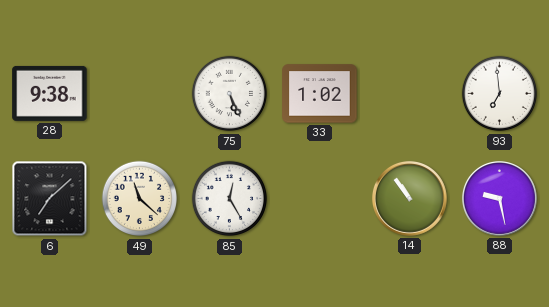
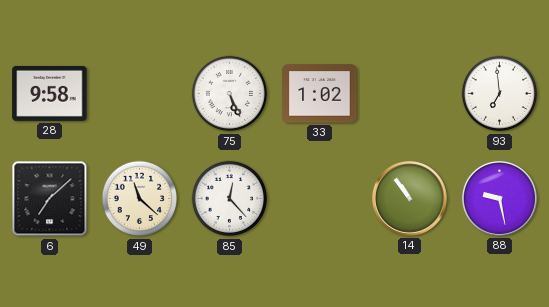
28: 9:38 -> 9:58
85: 12:25 -> 12:23
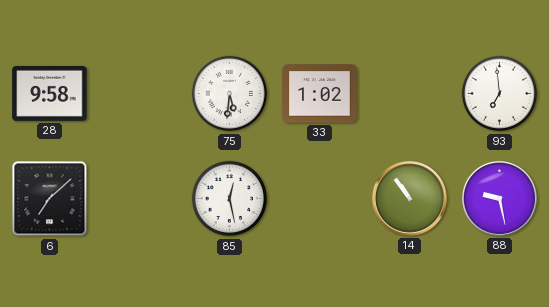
75: 5:26 -> 5:31
49: 11:22 -> none
85: 12:23 -> 12:28
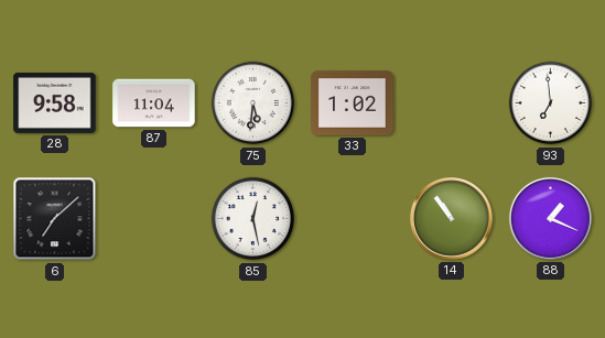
87: none -> 11:04
88: 9:28 -> 1:19
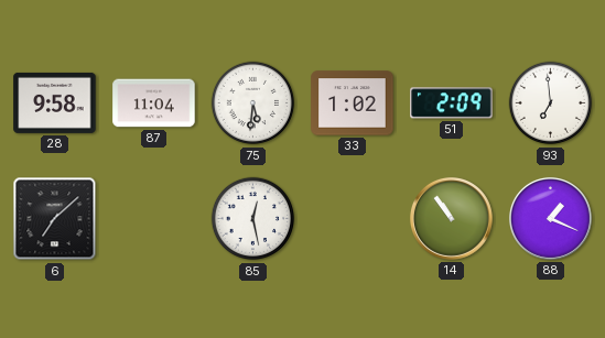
51: none -> 2:09
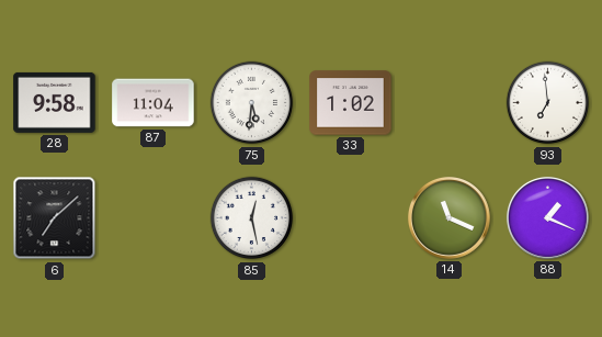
51: 2:09 -> none
14: 10:54 -> 11:19
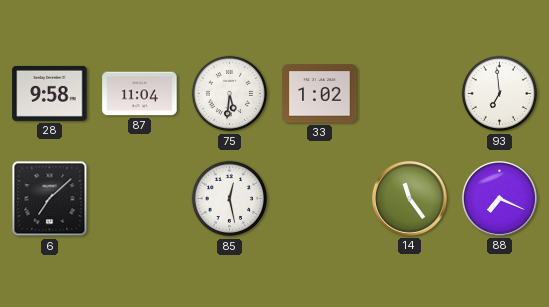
14: 11:19 -> 11:24
88: 1:19 -> 7:19
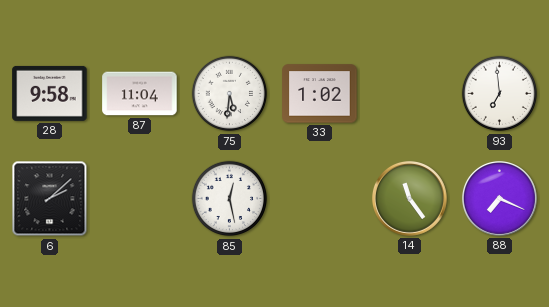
6: 7:08 -> 2:08
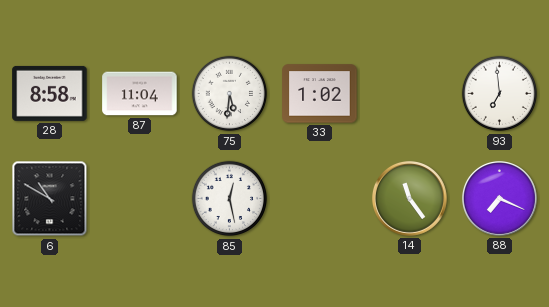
28: 9:58 -> 8:58
6: 2:08 -> 10:50
